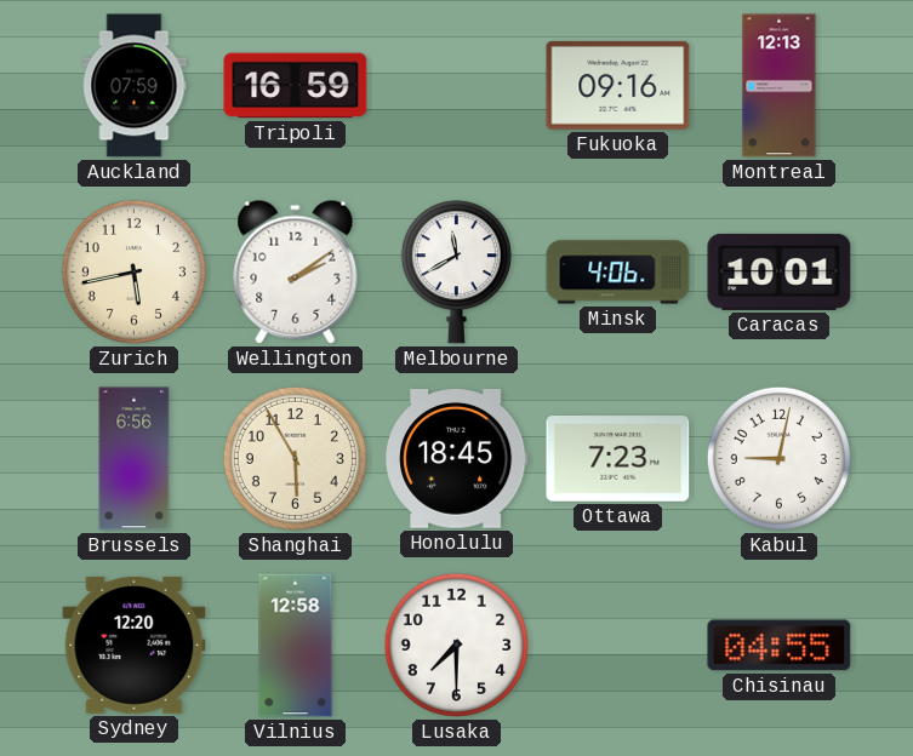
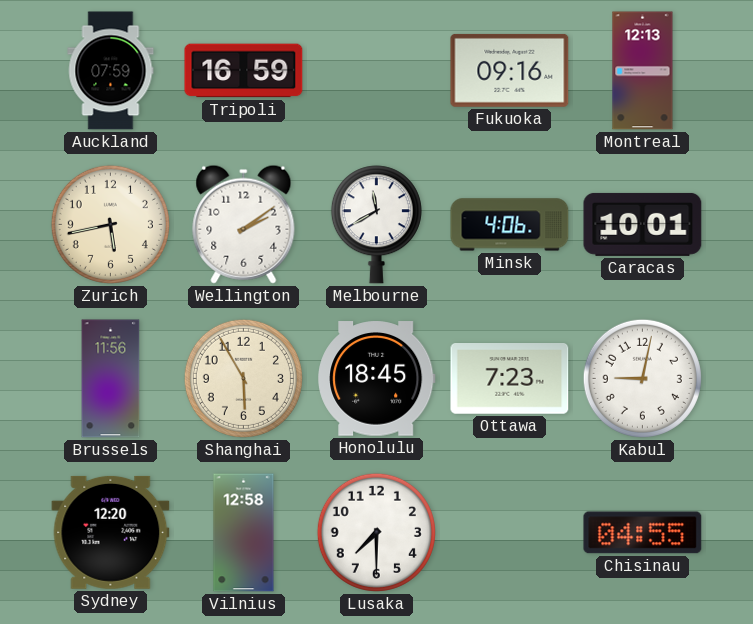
Brussels: 6:56 -> 11:56
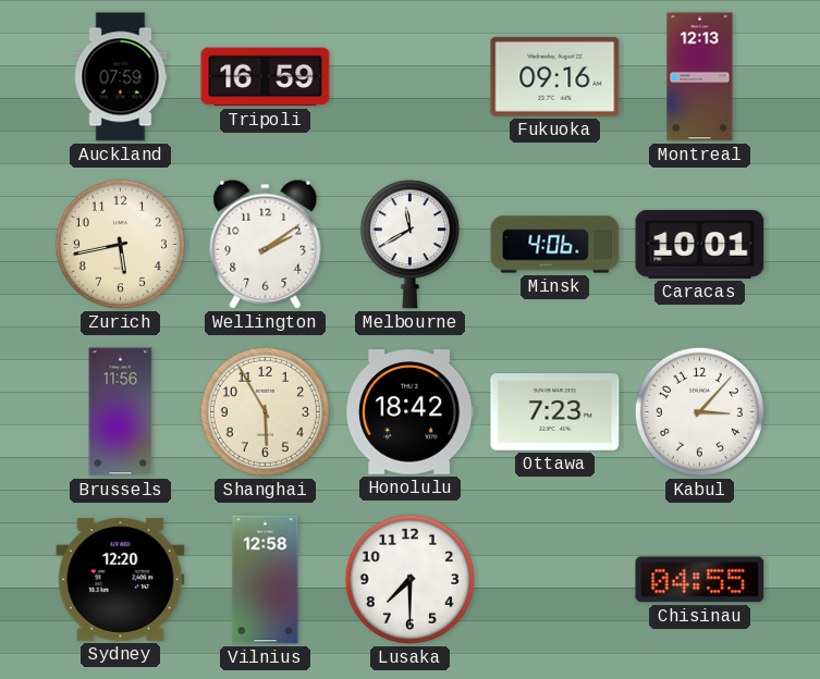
Honolulu: 18:45 -> 18:42
Kabul: 9:02 -> 3:07
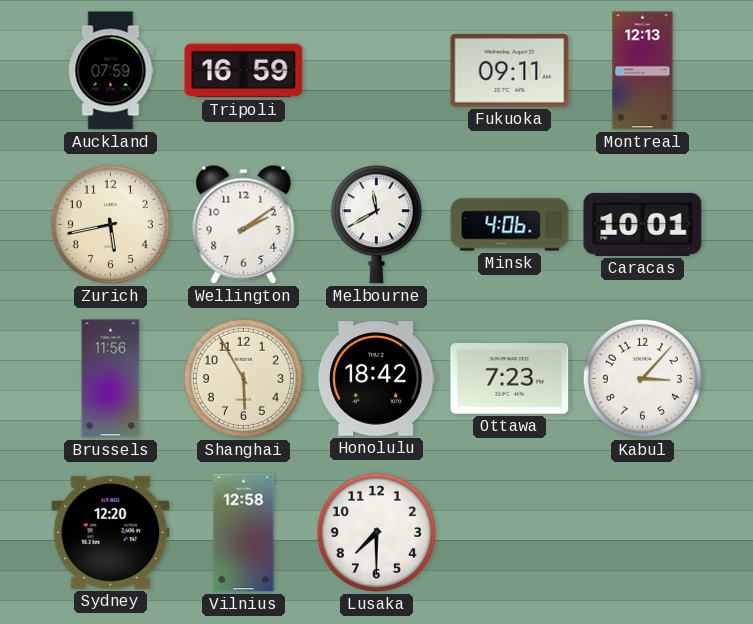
Fukuoka: 09:16 -> 09:11
Chisinau: 04:55 -> none
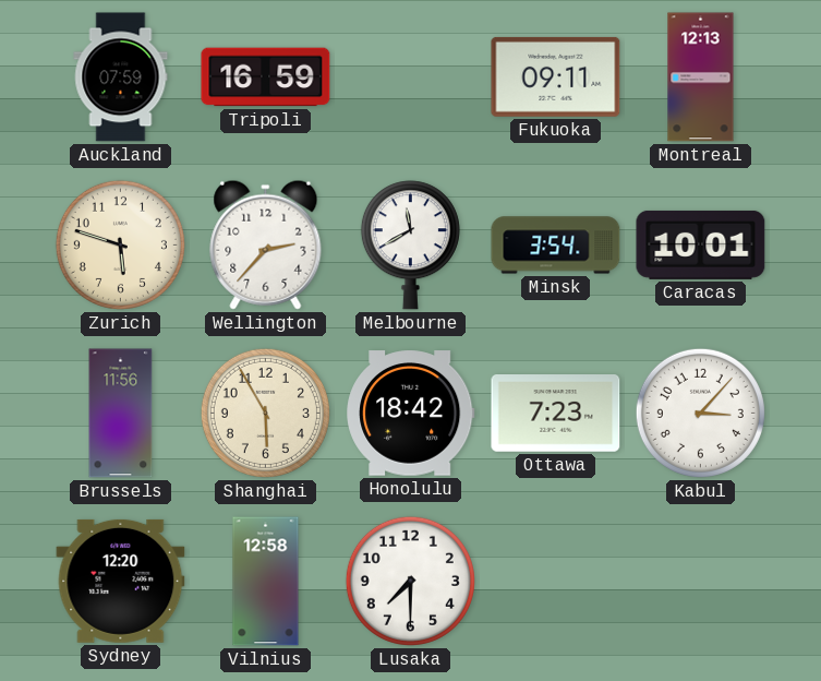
Zurich: 5:43 -> 5:48
Wellington: 2:09 -> 2:37
Minsk: 4:06 -> 3:54
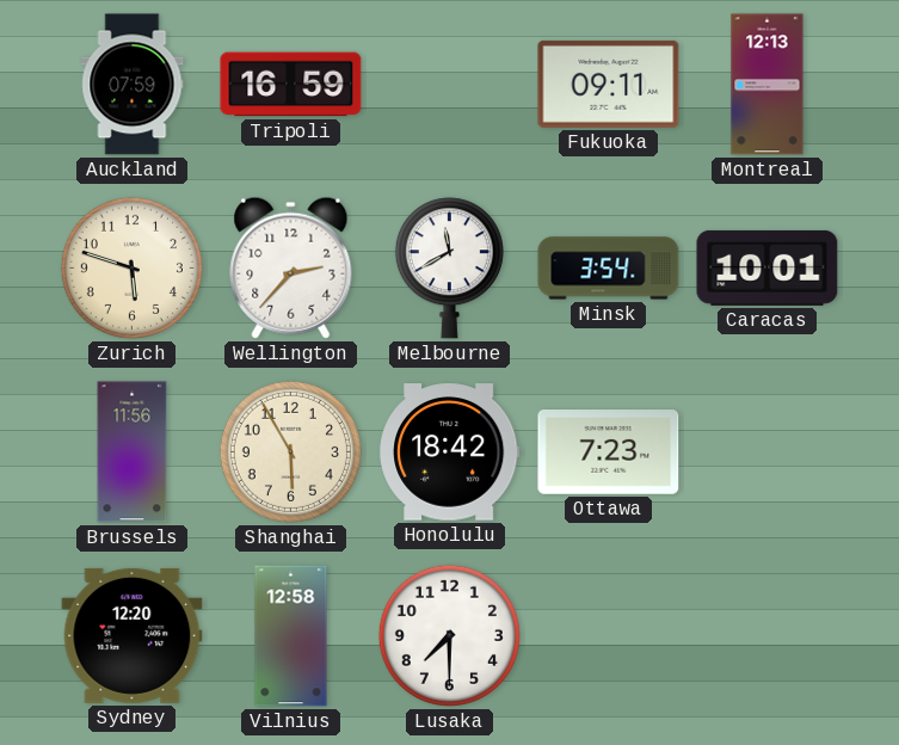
Kabul: 3:07 -> none
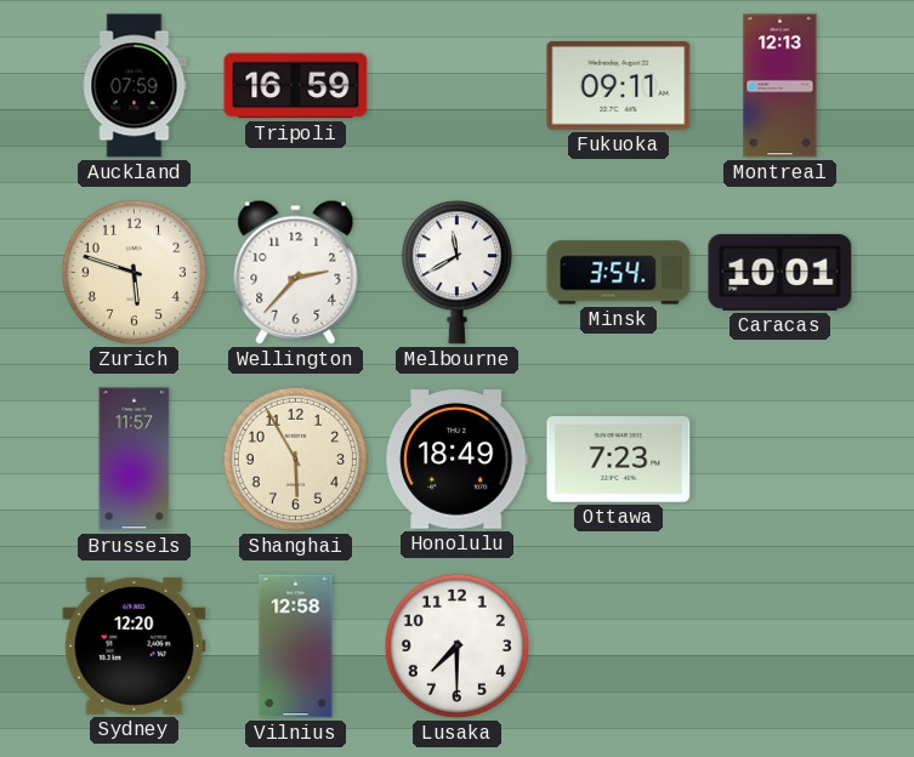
Brussels: 11:56 -> 11:57
Honolulu: 18:42 -> 18:49
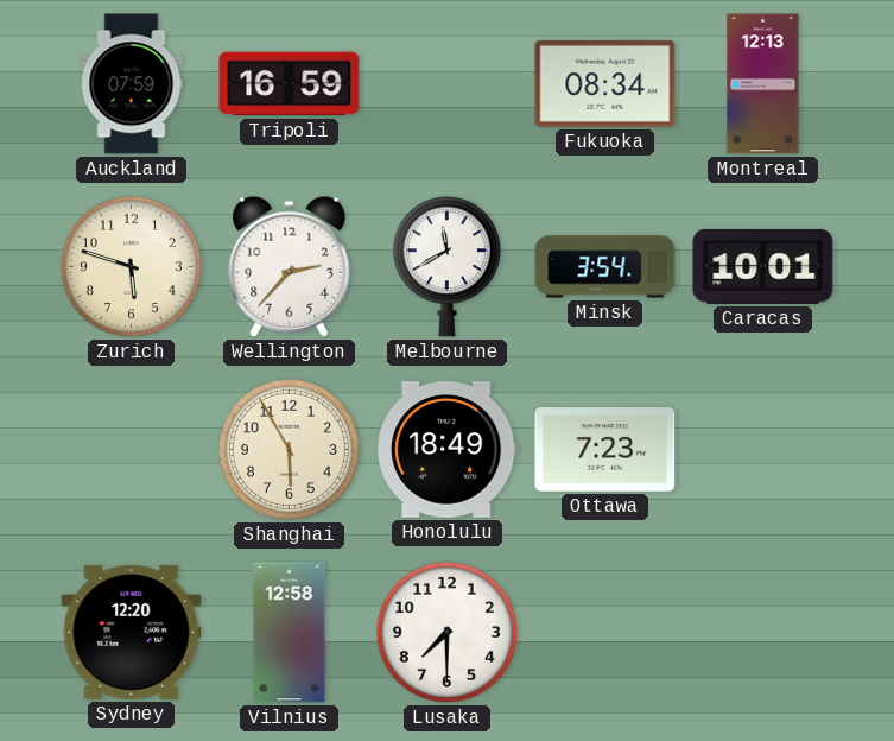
Fukuoka: 09:11 -> 08:34
Brussels: 11:57 -> none
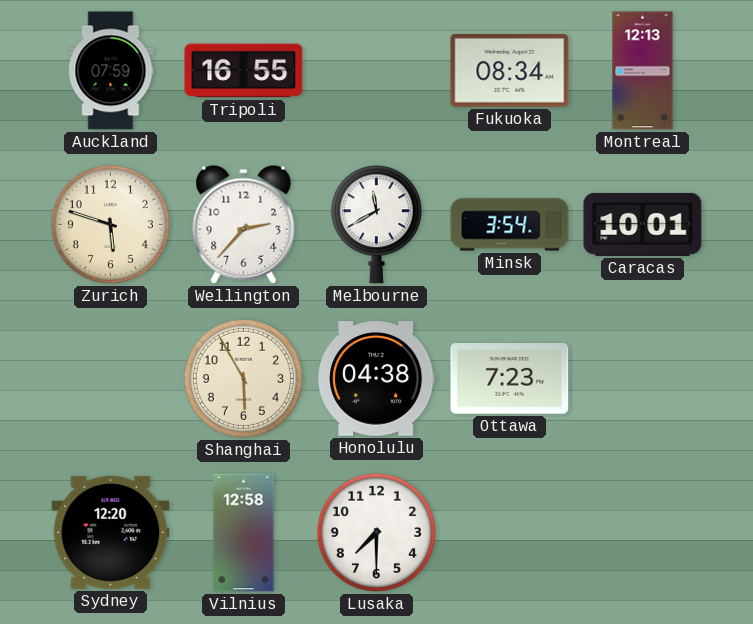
Tripoli: 16:59 -> 16:55
Honolulu: 18:49 -> 04:38
